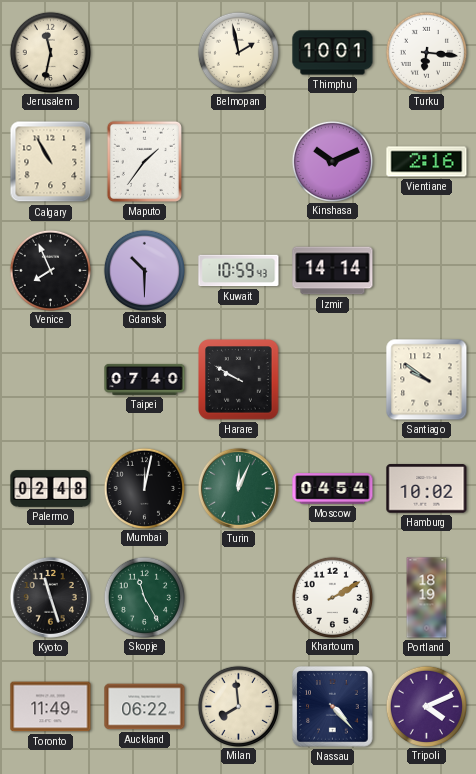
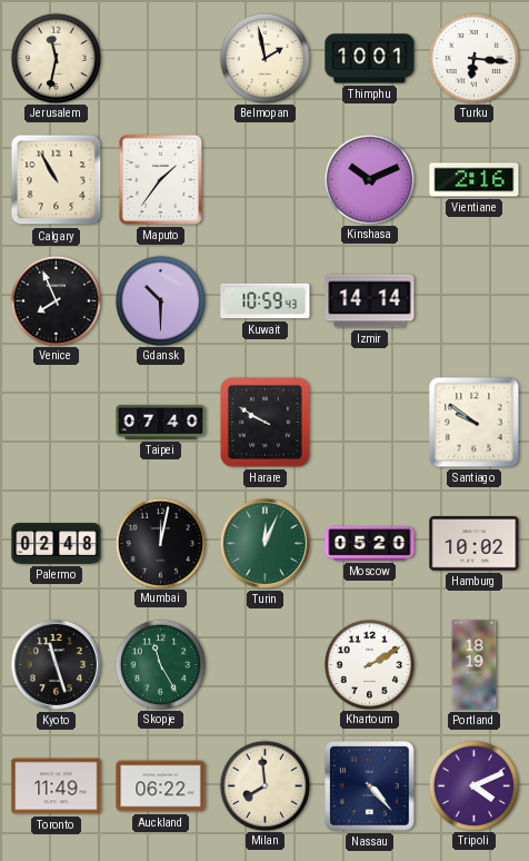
Moscow: 04:54 -> 05:20
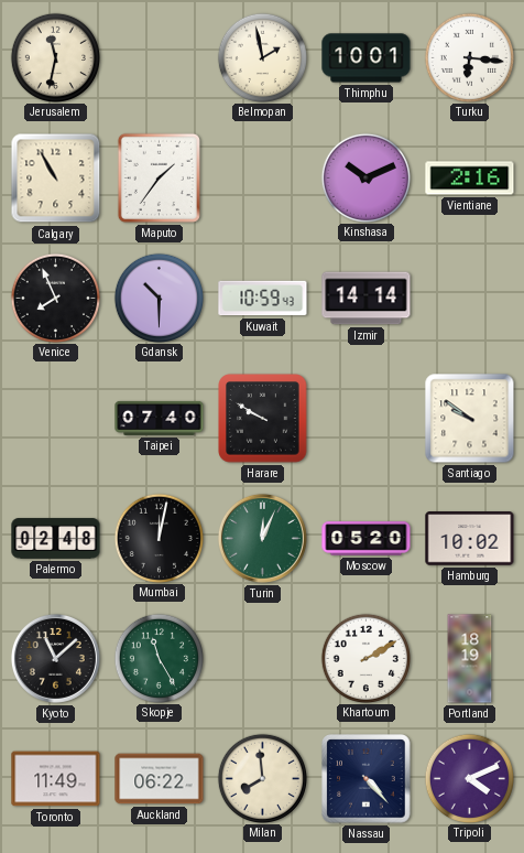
Kyoto: 11:27 -> 11:08
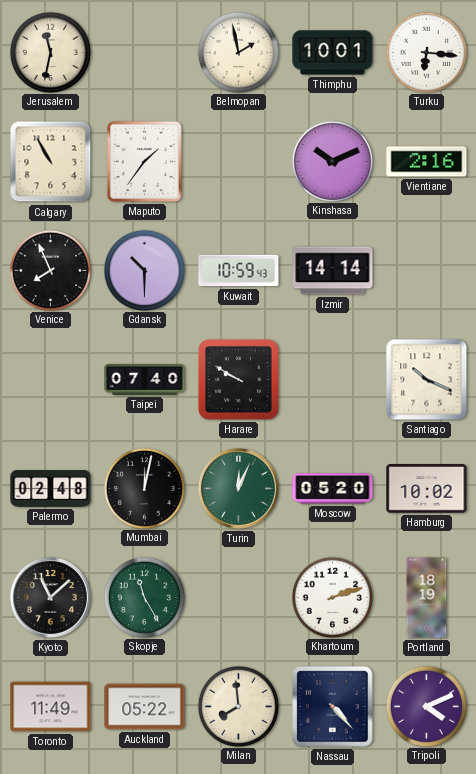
Santiago: 9:51 -> 10:19
Khartoum: 2:10 -> 2:12
Auckland: 06:22 -> 05:22
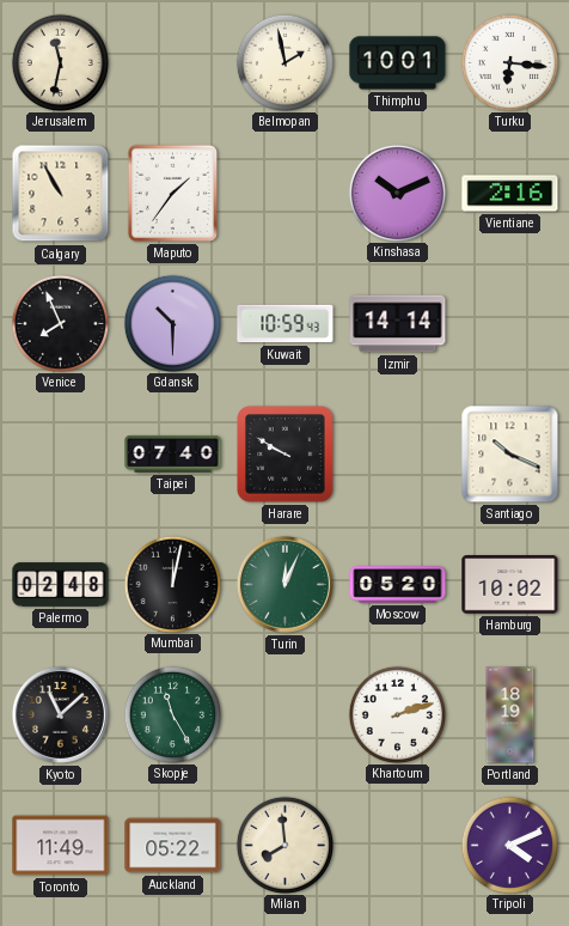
Nassau: 4:23 -> none
